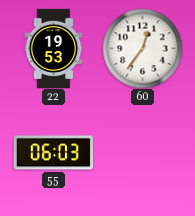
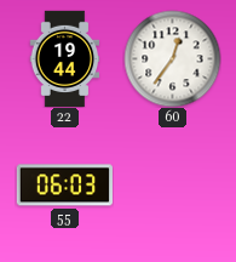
22: 19:53 -> 19:44
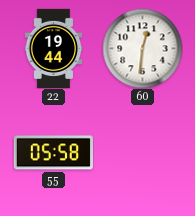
60: 12:36 -> 12:31
55: 06:03 -> 05:58
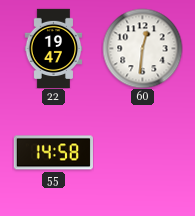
22: 19:44 -> 19:47
55: 05:58 -> 14:58
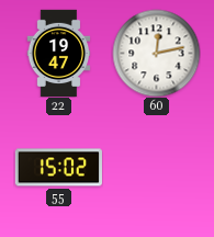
60: 12:31 -> 12:13
55: 14:58 -> 15:02
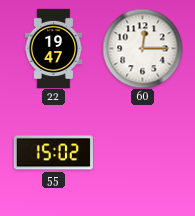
60: 12:13 -> 12:15
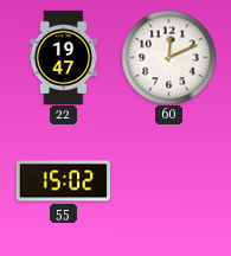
60: 12:15 -> 12:11
